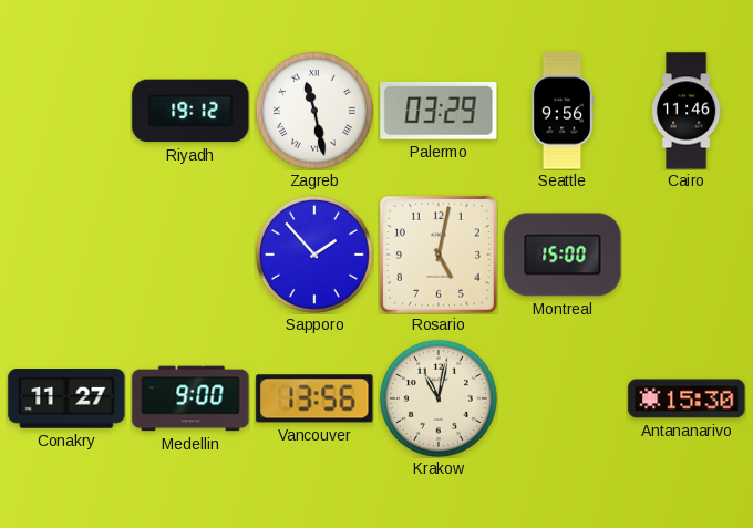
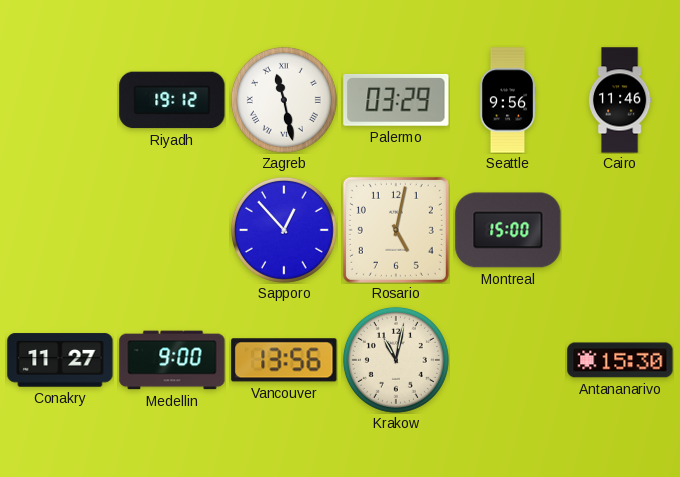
Sapporo: 1:53 -> 12:53
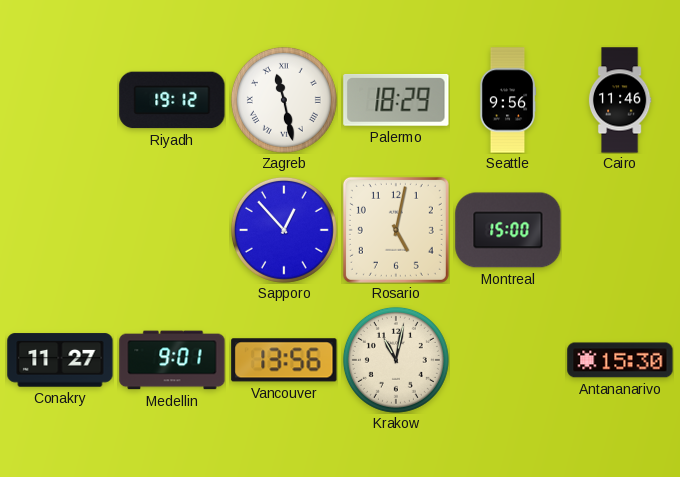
Palermo: 03:29 -> 18:29
Medellin: 9:00 -> 9:01
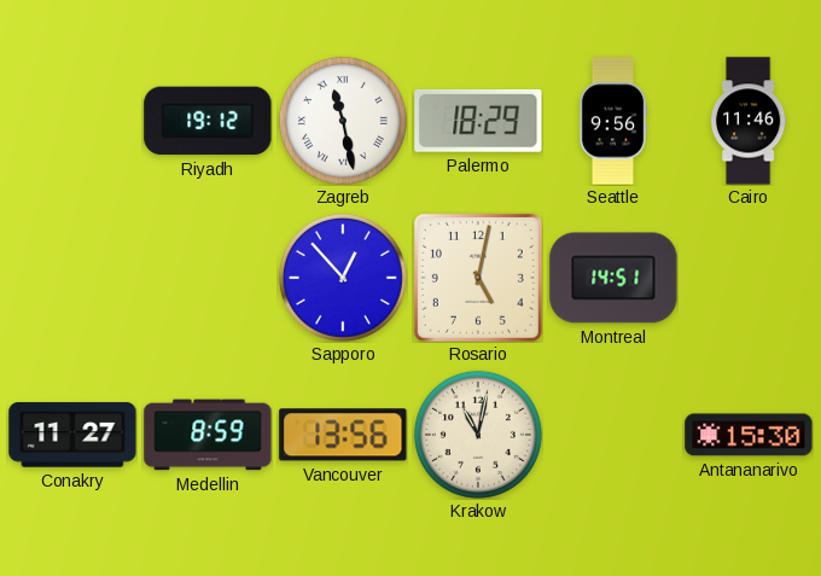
Montreal: 15:00 -> 14:51
Medellin: 9:01 -> 8:59
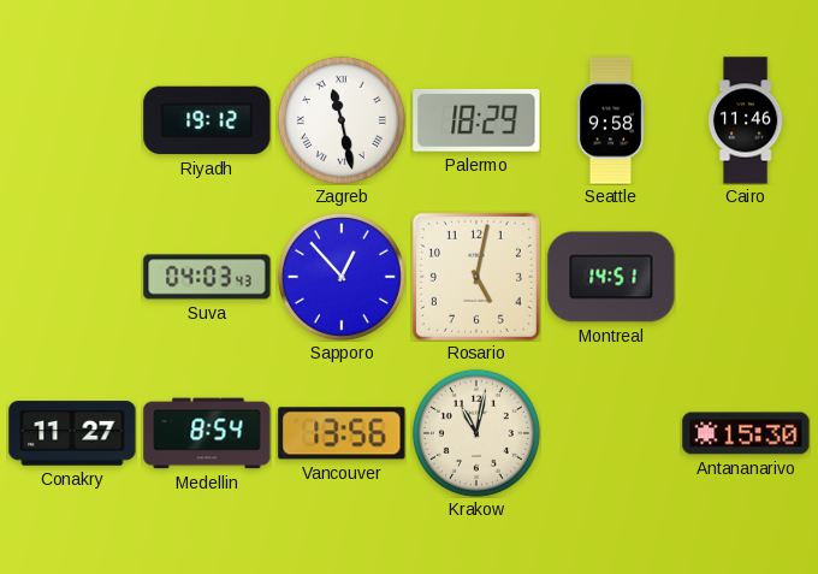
Seattle: 9:56 -> 9:58
Suva: none -> 04:03
Medellin: 8:59 -> 8:54
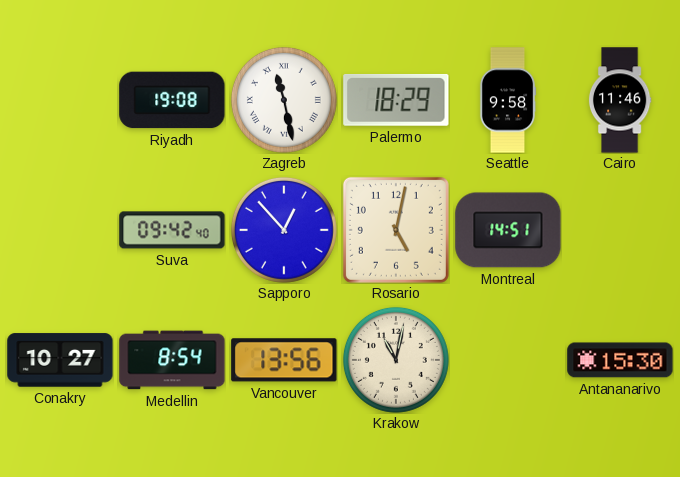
Riyadh: 19:12 -> 19:08
Suva: 04:03 -> 09:42
Conakry: 11:27 -> 10:27
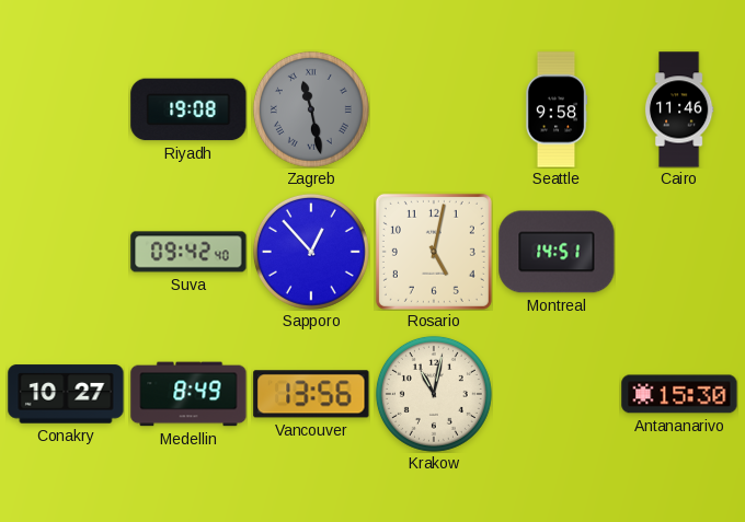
Zagreb dial: white -> grey
Palermo: 18:29 -> none
Medellin: 8:54 -> 8:49
